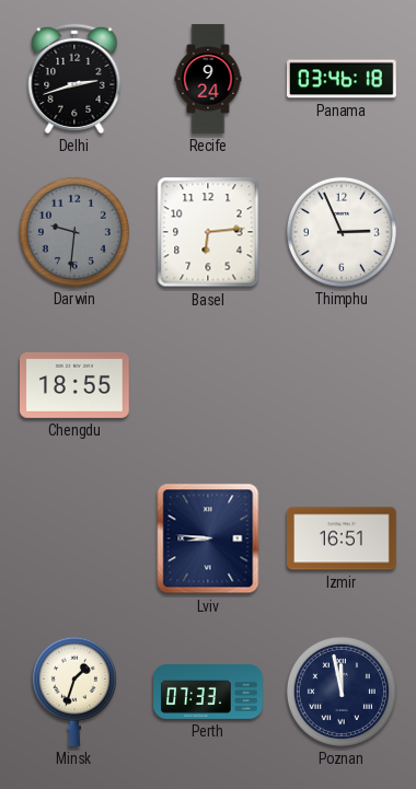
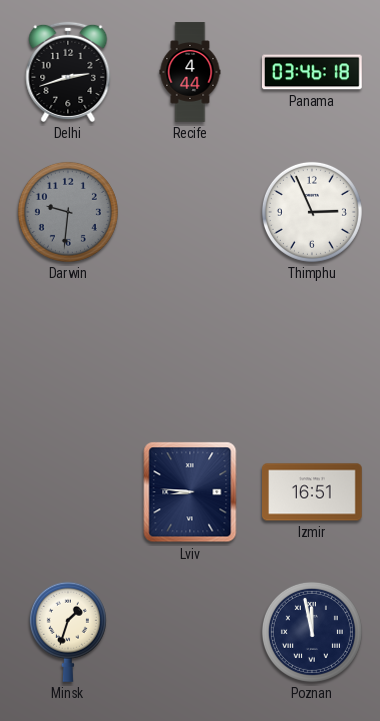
Recife: 9:24 -> 4:44
Basel: 6:14 -> none
Chengdu: 18:55 -> none
Perth: 07:33 -> none
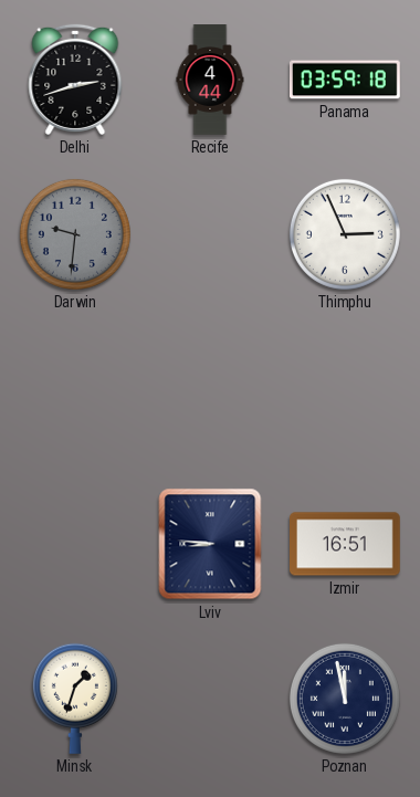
Panama: 03:46 -> 03:59
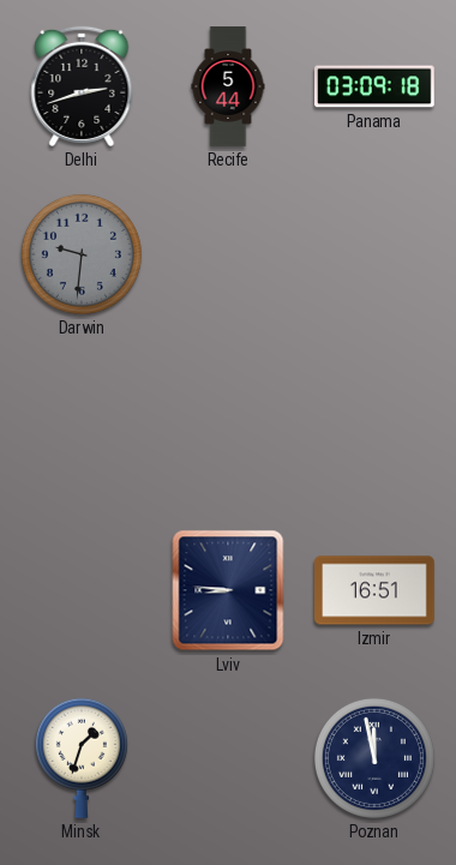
Recife: 4:44 -> 5:44
Panama: 03:59 -> 03:09
Thimphu: 2:56 -> none
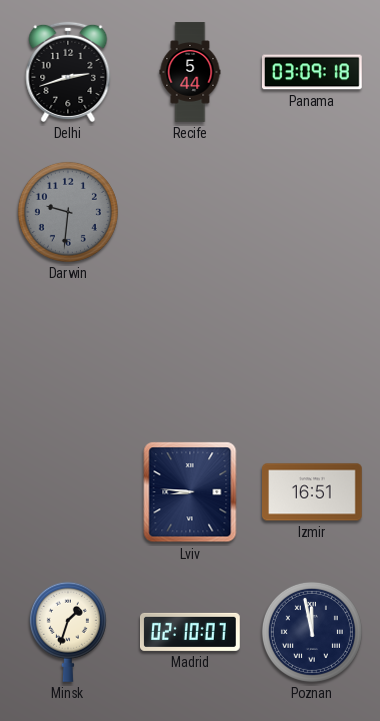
Madrid: none -> 02:10
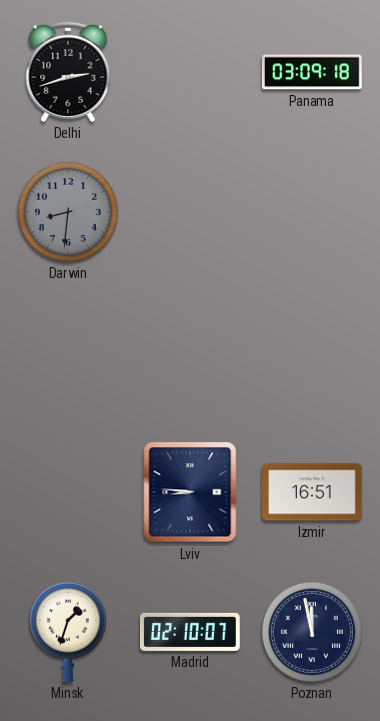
Recife: 5:44 -> none
Darwin: 9:31 -> 8:31
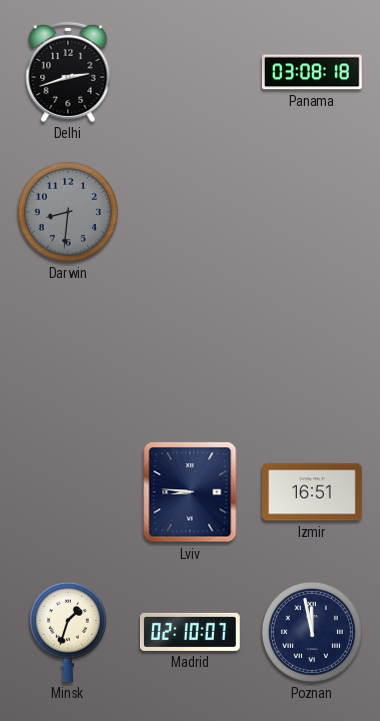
Panama: 03:09 -> 03:08
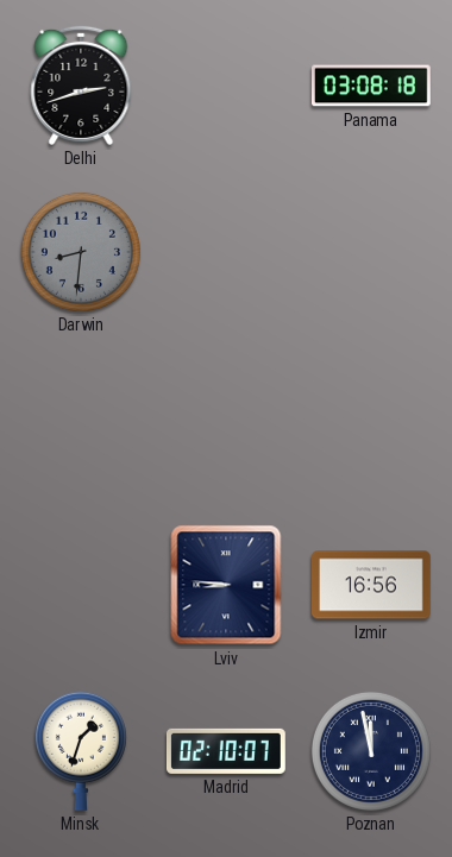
Izmir: 16:51 -> 16:56
